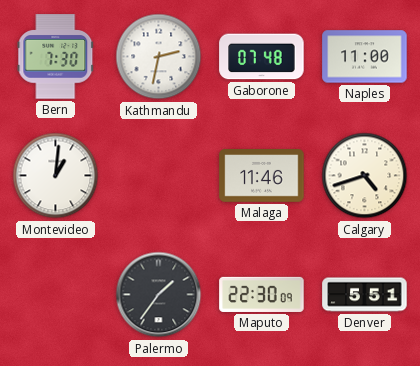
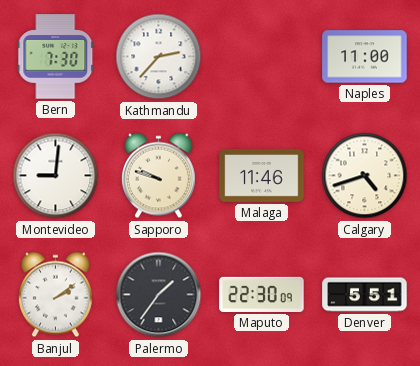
Kathmandu: 2:32 -> 2:37
Gaborone: 07:48 -> none
Montevideo: 1:01 -> 9:01
Sapporo: none -> 9:48
Banjul: none -> 2:09
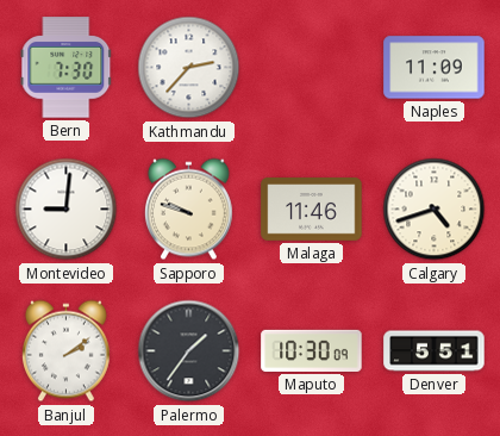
Naples: 11:00 -> 11:09
Maputo: 22:30 -> 10:30
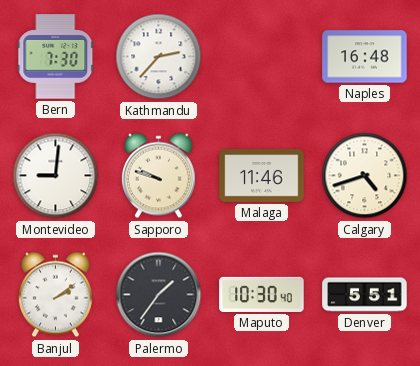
Naples: 11:09 -> 16:48
Maputo: 10:30:09 -> 10:30:40
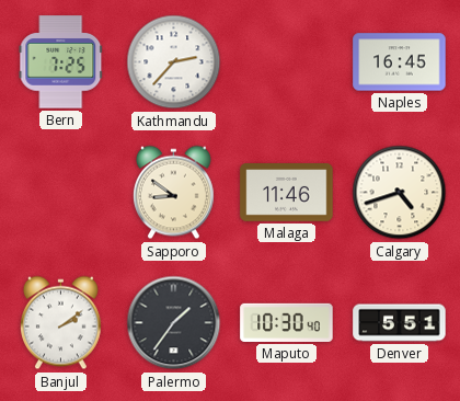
Bern: 7:30 -> 7:25
Naples: 16:48 -> 16:45
Montevideo: 9:01 -> none
Sapporo: 9:48 -> 8:51
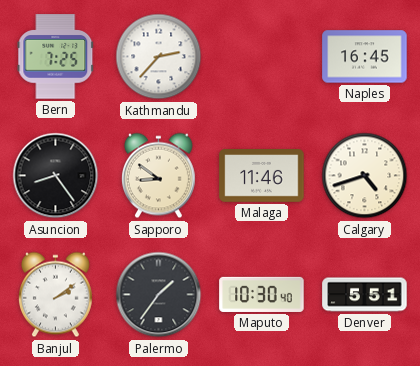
Asuncion: none -> 8:24
